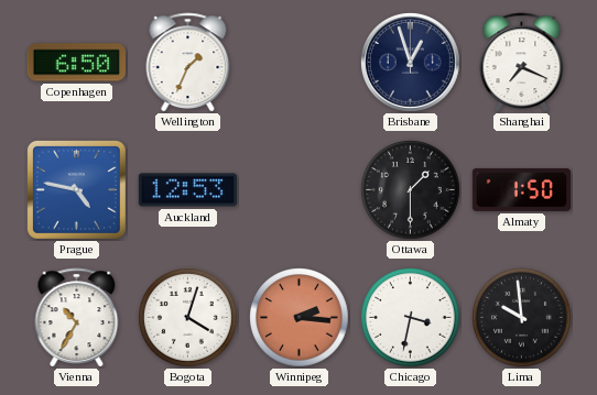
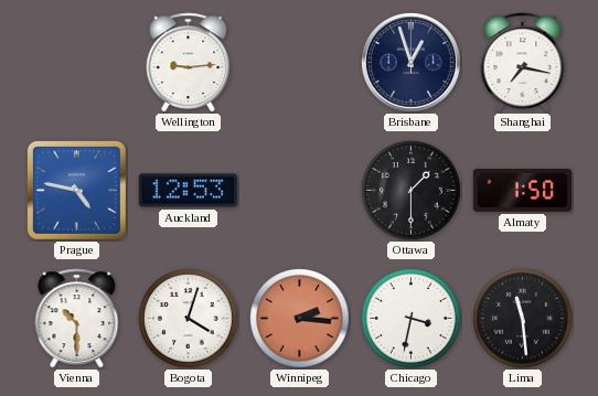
Copenhagen: 6:50 -> none
Wellington: 1:34 -> 9:14
Shanghai: 7:19 -> 7:17
Vienna: 10:35 -> 10:30
Lima: 9:59 -> 11:29
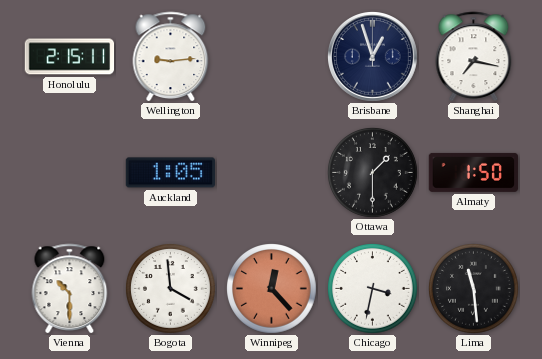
Honolulu: none -> 2:15
Prague: 4:47 -> none
Auckland: 12:53 -> 1:05
Bogota: 4:03 -> 3:59
Winnipeg: 2:16 -> 12:23
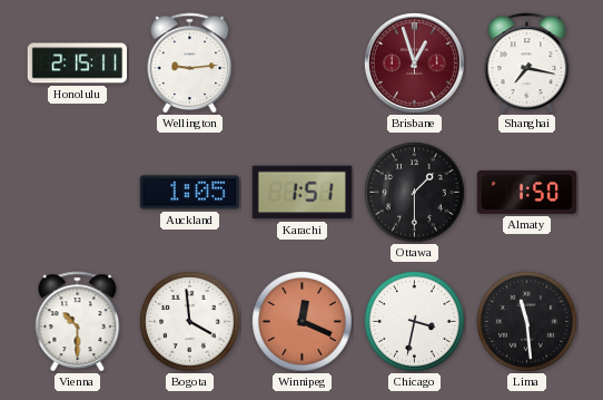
Brisbane dial: navy -> burgundy
Karachi: none -> 1:51
Winnipeg: 12:23 -> 12:19
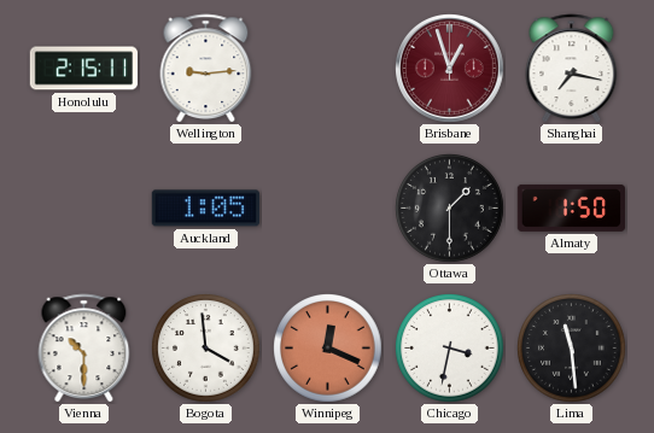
Karachi: 1:51 -> none
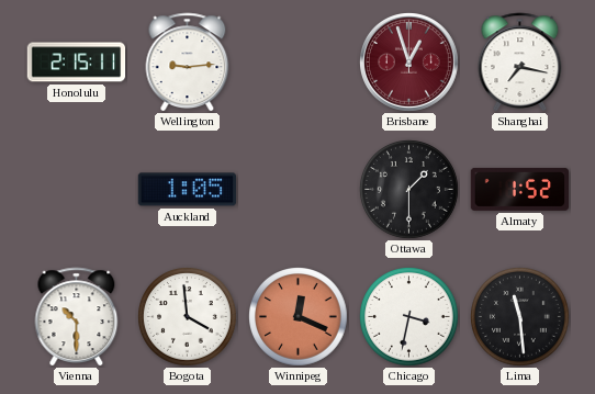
Almaty: 1:50 -> 1:52
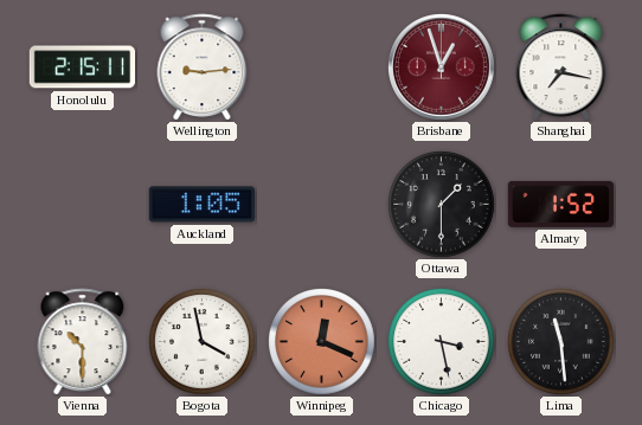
Bogota: 3:59 -> 3:58
Chicago: 3:32 -> 3:28
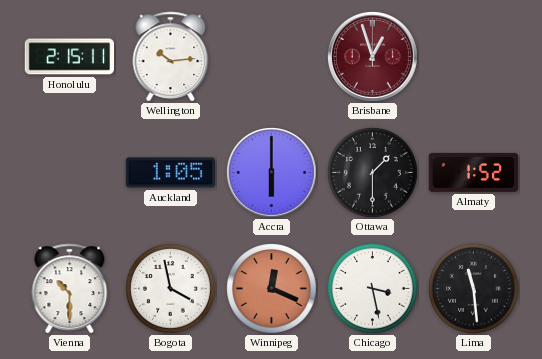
Wellington: 9:14 -> 10:14
Shanghai: 7:17 -> none
Accra: none -> 6:00
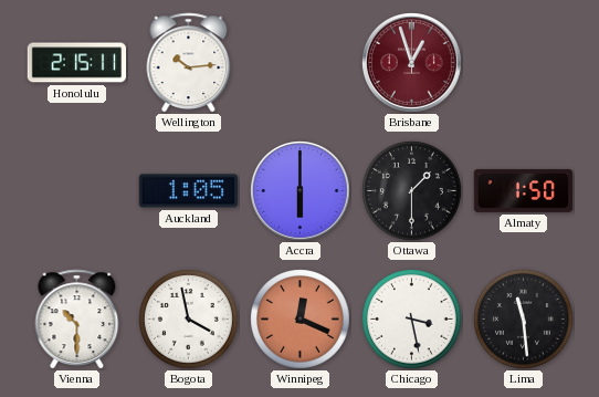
Almaty: 1:52 -> 1:50
